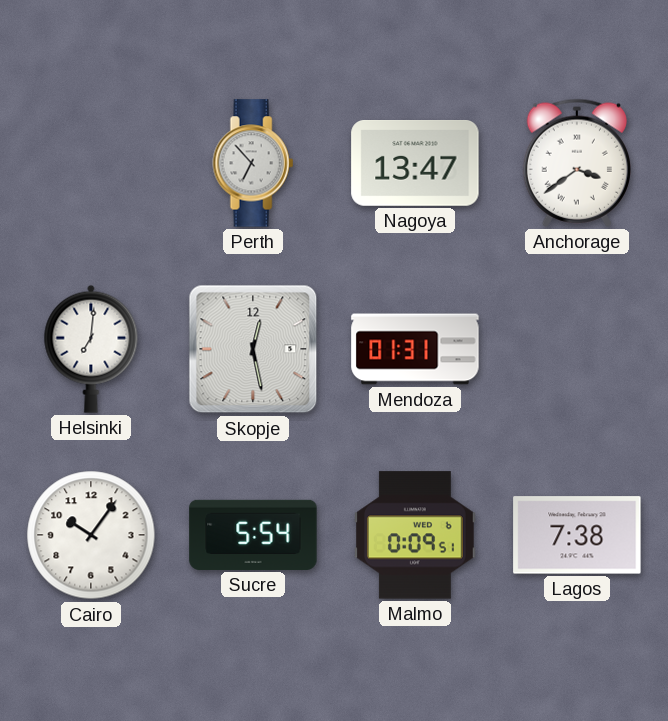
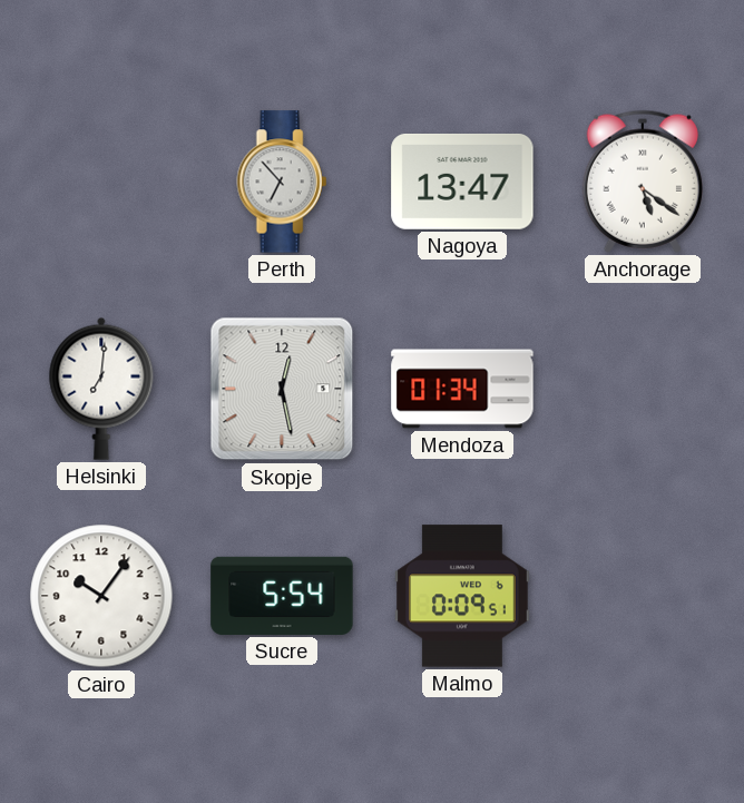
Anchorage: 3:39 -> 5:21
Mendoza: 01:31 -> 01:34
Lagos: 7:38 -> none
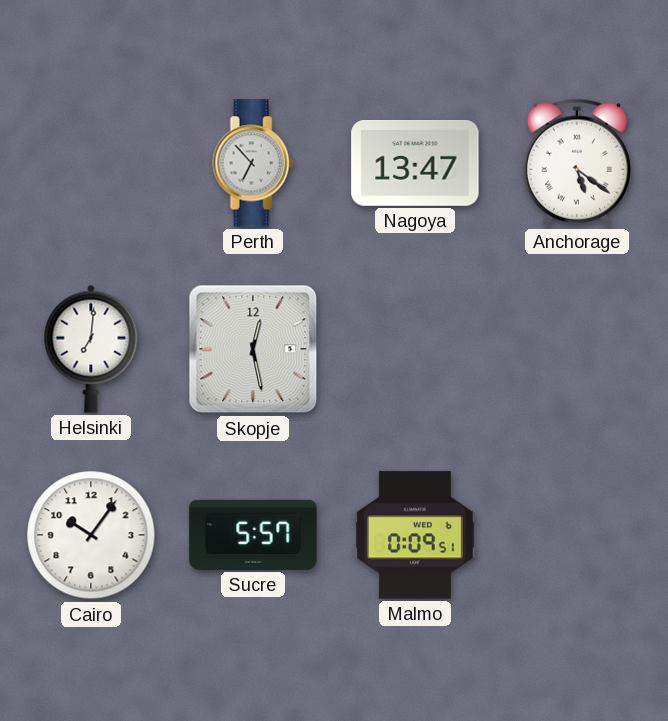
Mendoza: 01:34 -> none
Sucre: 5:54 -> 5:57
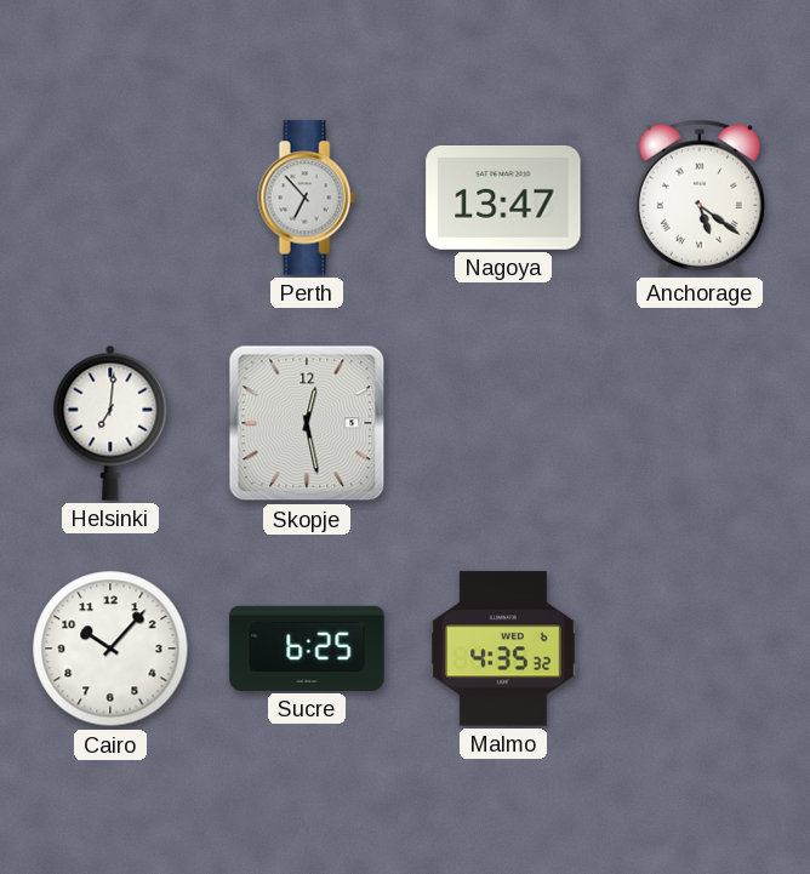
Cairo: 10:06 -> 10:07
Sucre: 5:57 -> 6:25
Malmo: 0:09 -> 4:35
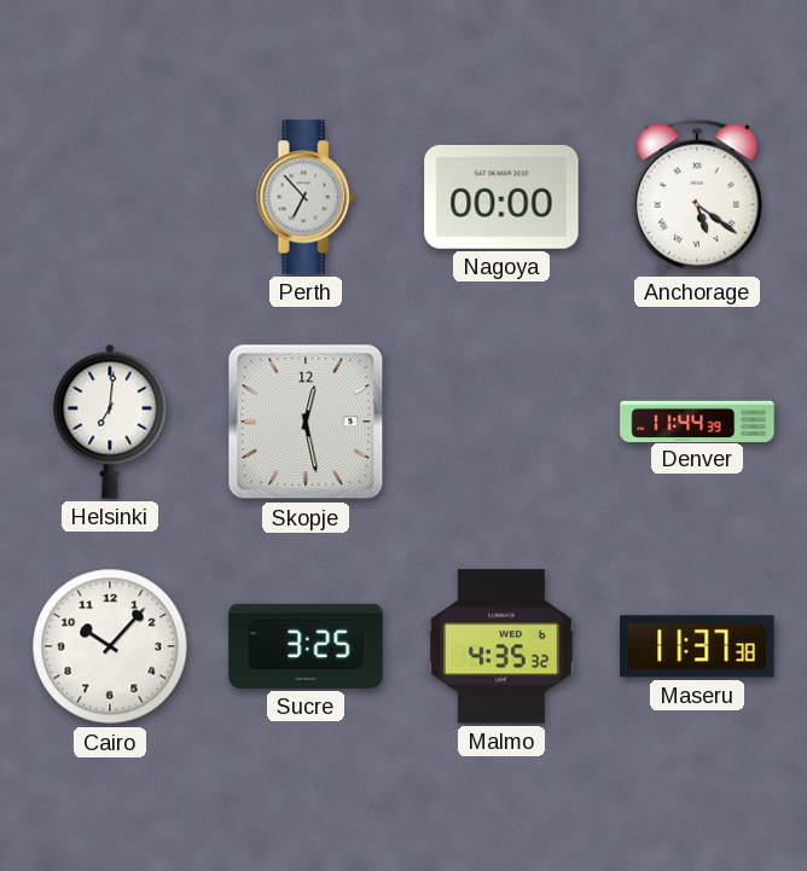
Nagoya: 13:47 -> 00:00
Denver: none -> 11:44
Sucre: 6:25 -> 3:25
Maseru: none -> 11:37
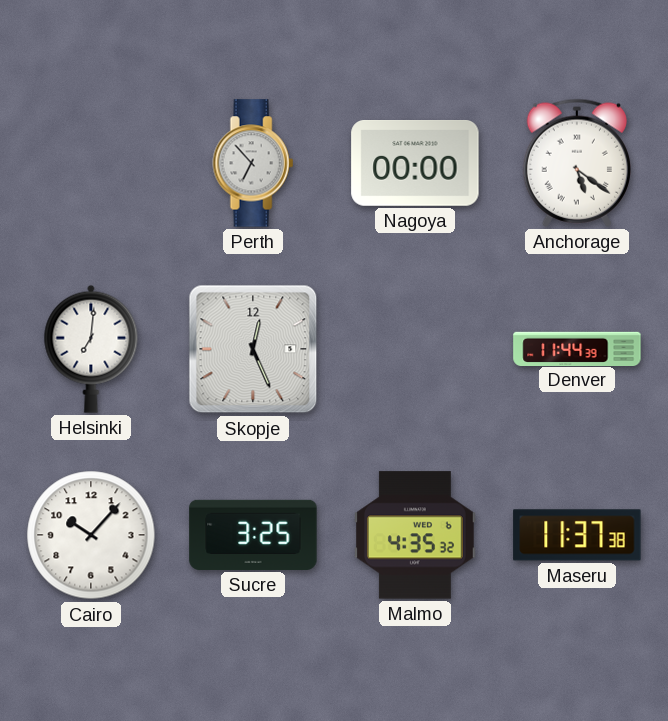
Skopje: 12:28 -> 12:26
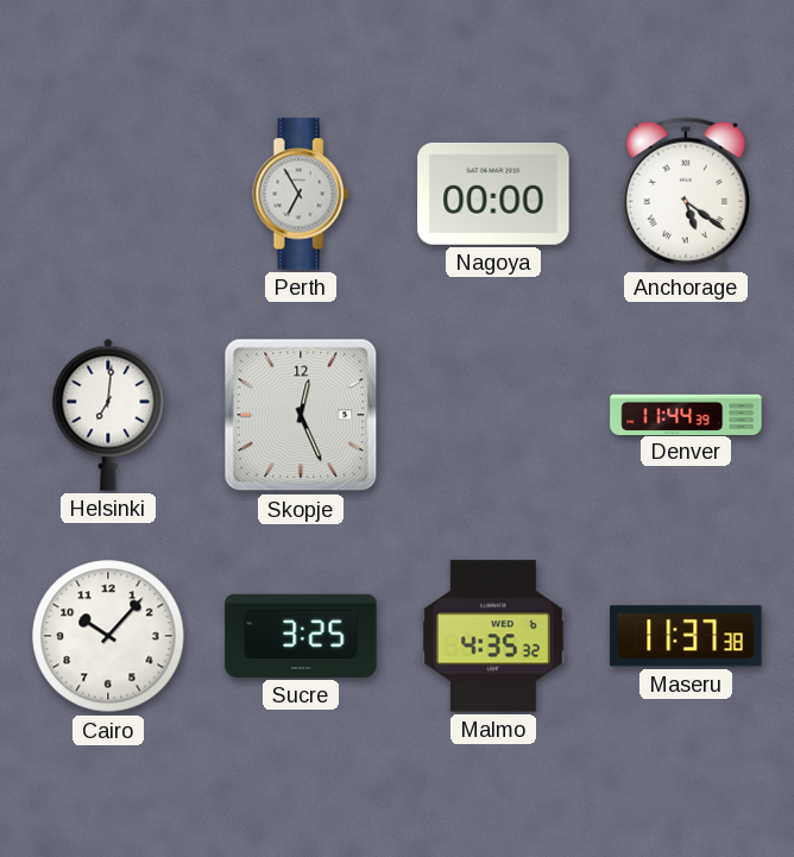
Perth: 6:53 -> 6:55
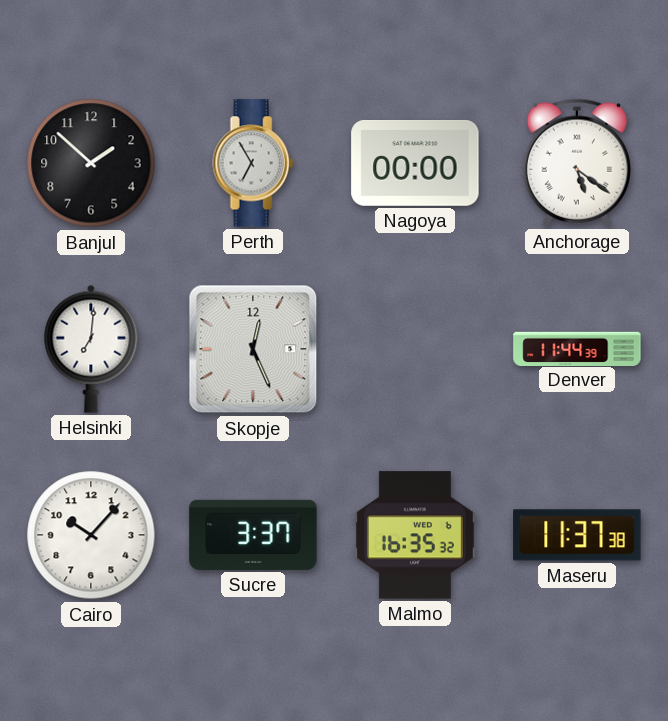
Banjul: none -> 1:52
Sucre: 3:25 -> 3:37
Malmo: 4:35 -> 16:35
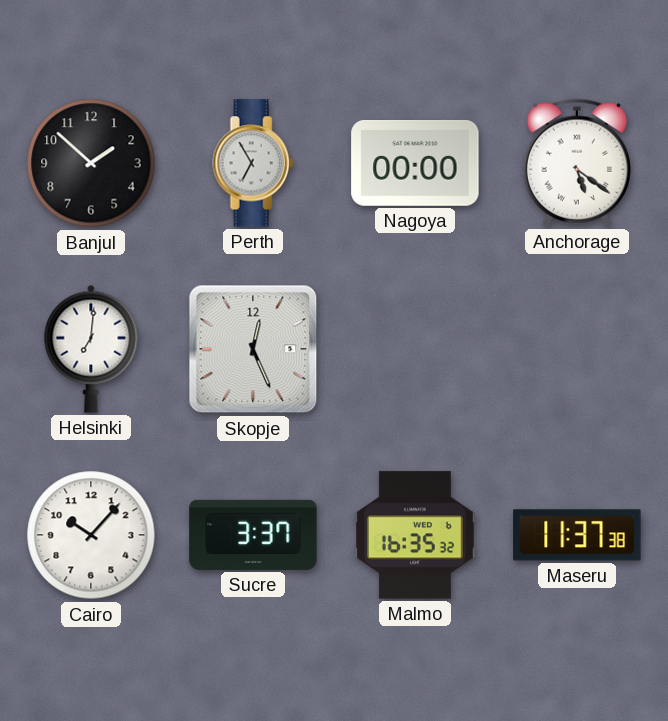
Denver: 11:44 -> none
